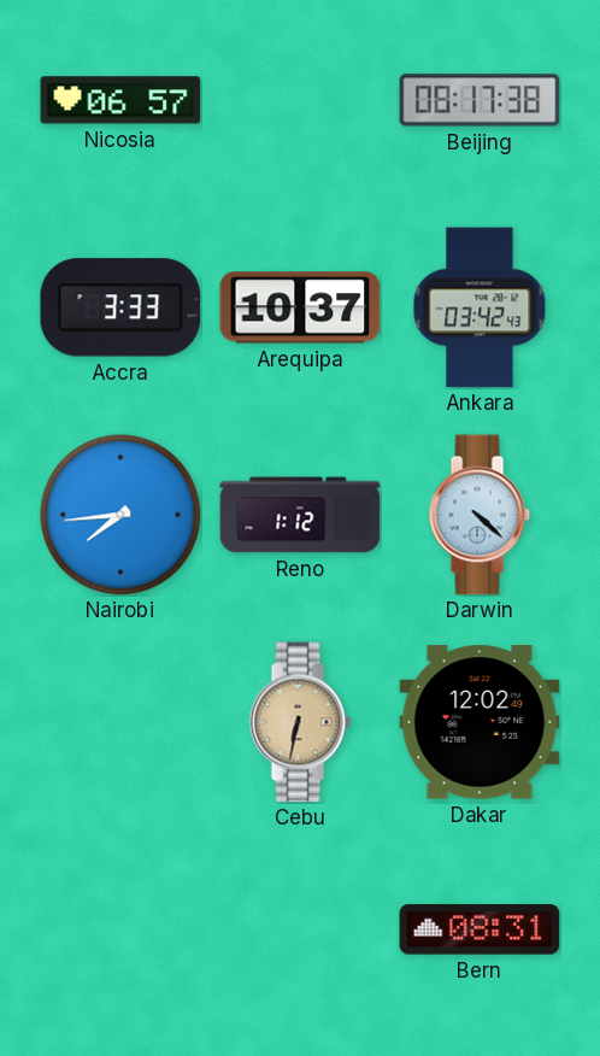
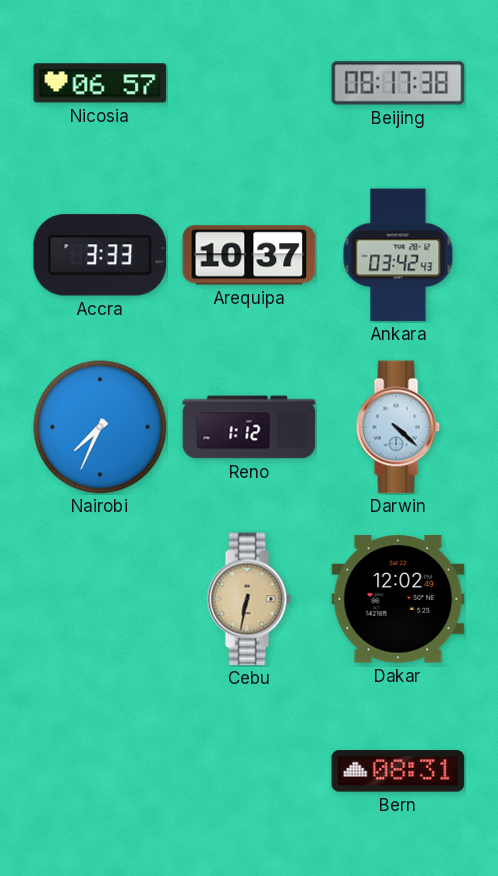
Nairobi: 7:44 -> 7:34
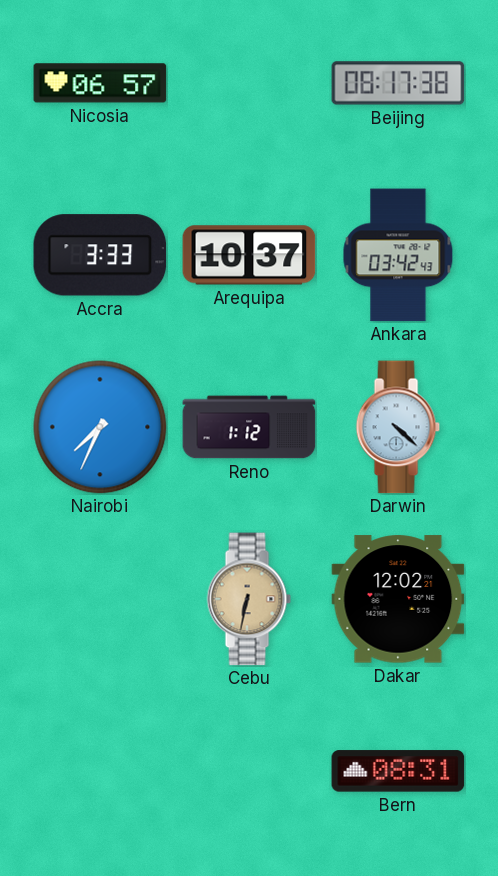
Dakar: 12:02:49 -> 12:02:21
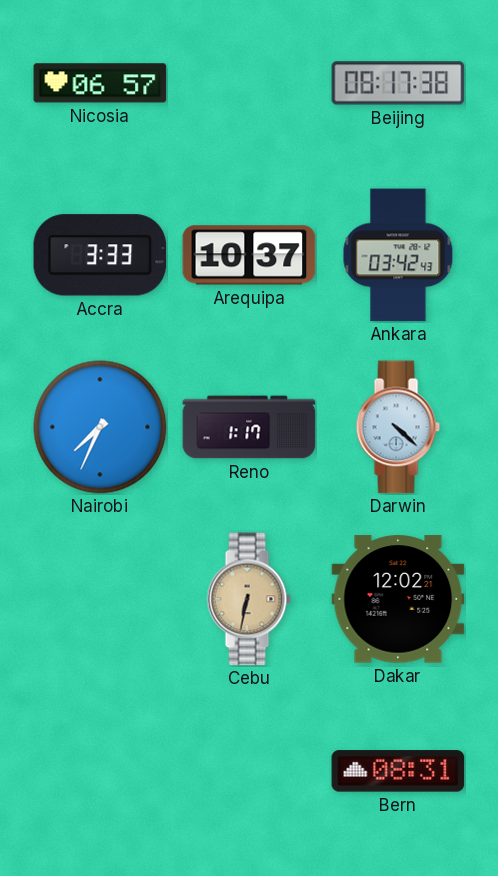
Reno: 1:12 -> 1:17
